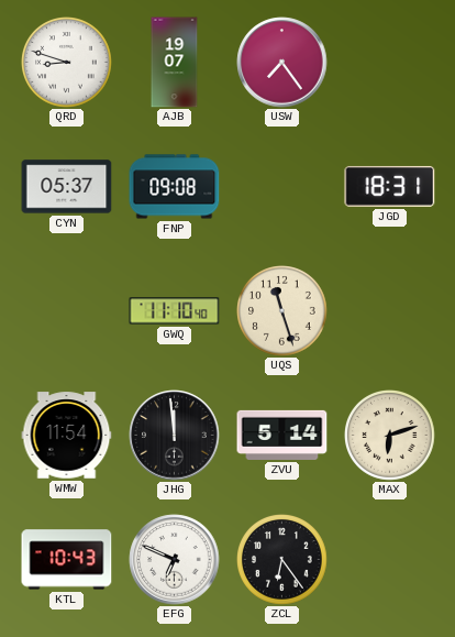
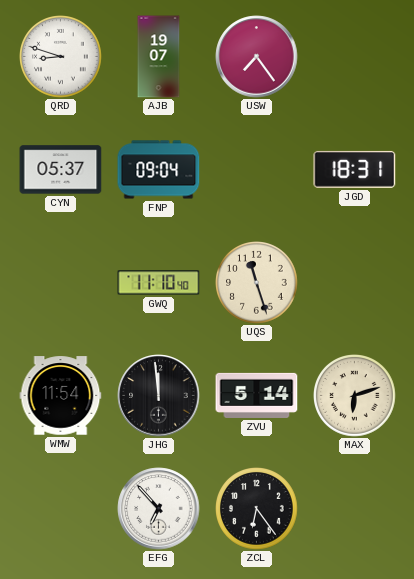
FNP: 09:08 -> 09:04
KTL: 10:43 -> none
EFG: 6:49 -> 6:53
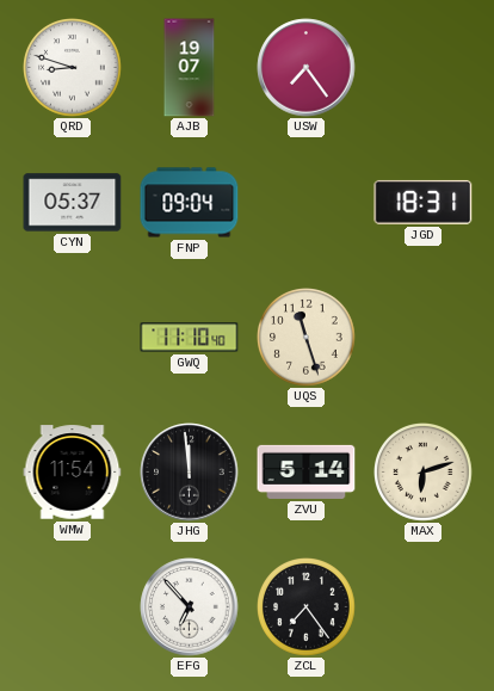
ZCL: 6:24 -> 7:24
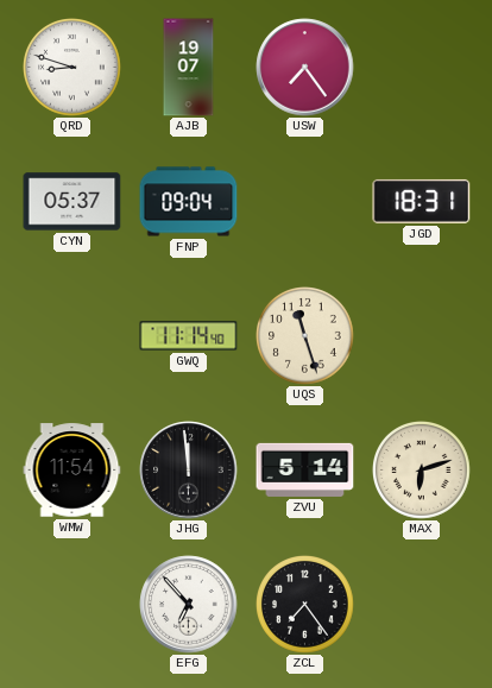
GWQ: 11:10 -> 11:14
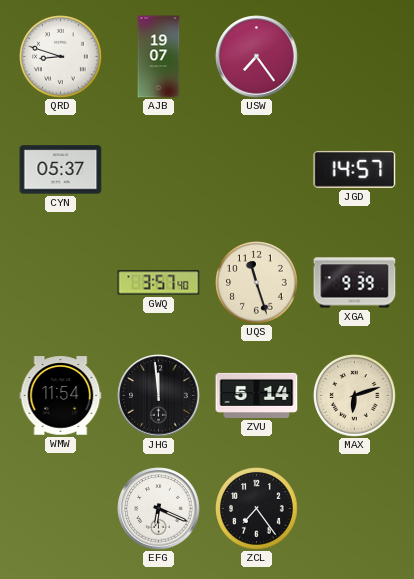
FNP: 09:04 -> none
JGD: 18:31 -> 14:57
GWQ: 11:14 -> 3:57
XGA: none -> 9:39
EFG: 6:53 -> 6:19
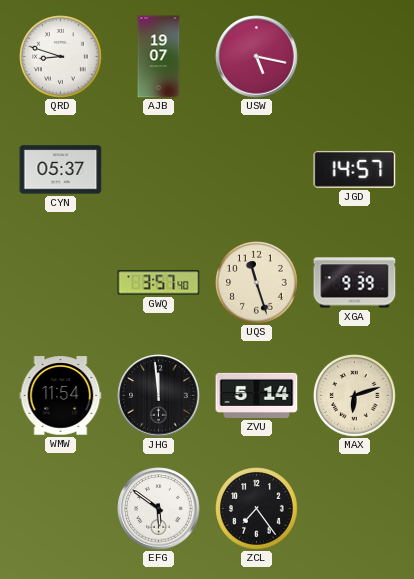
USW: 7:24 -> 5:17
EFG: 6:19 -> 5:51
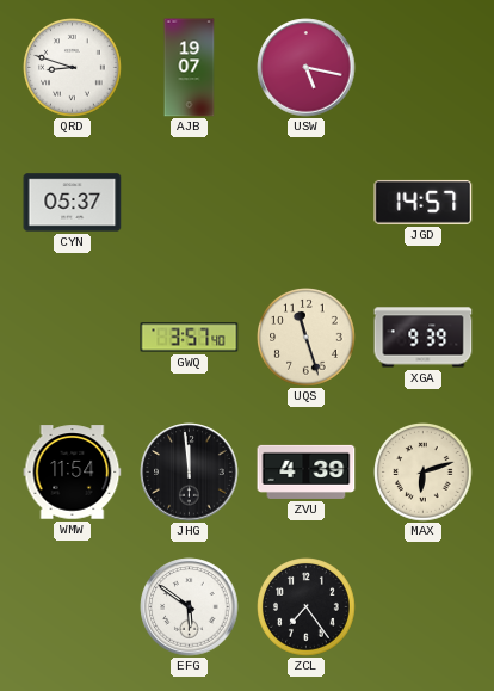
ZVU: 5:14 -> 4:39
